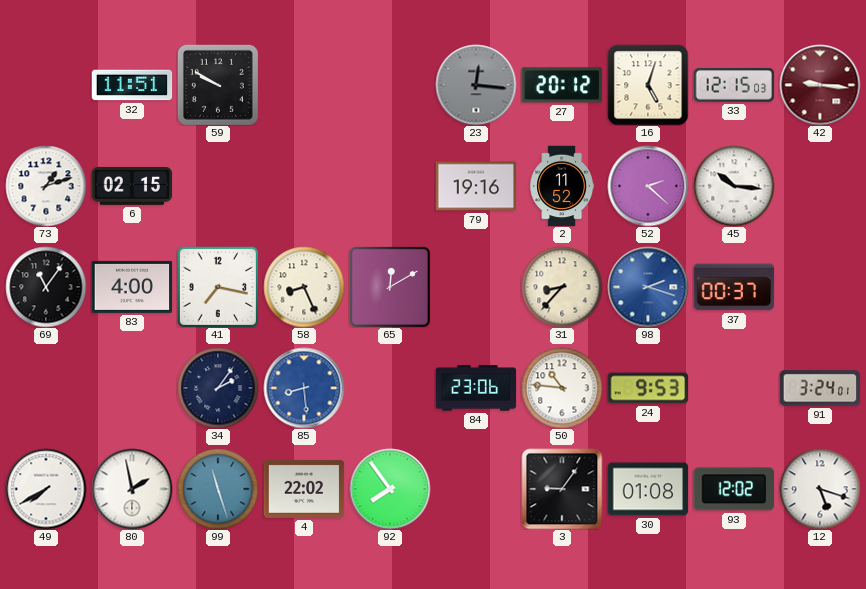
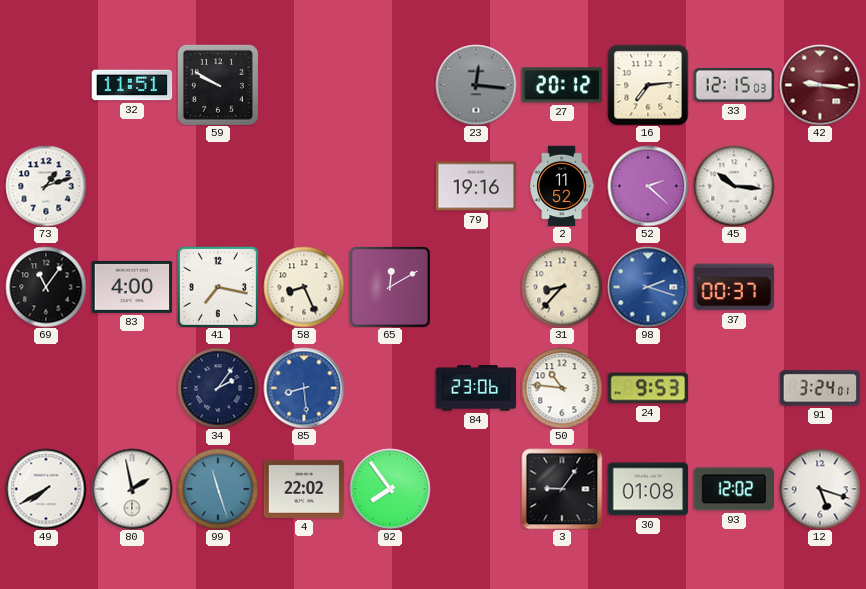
16: 5:03 -> 7:14
6: 02:15 -> none
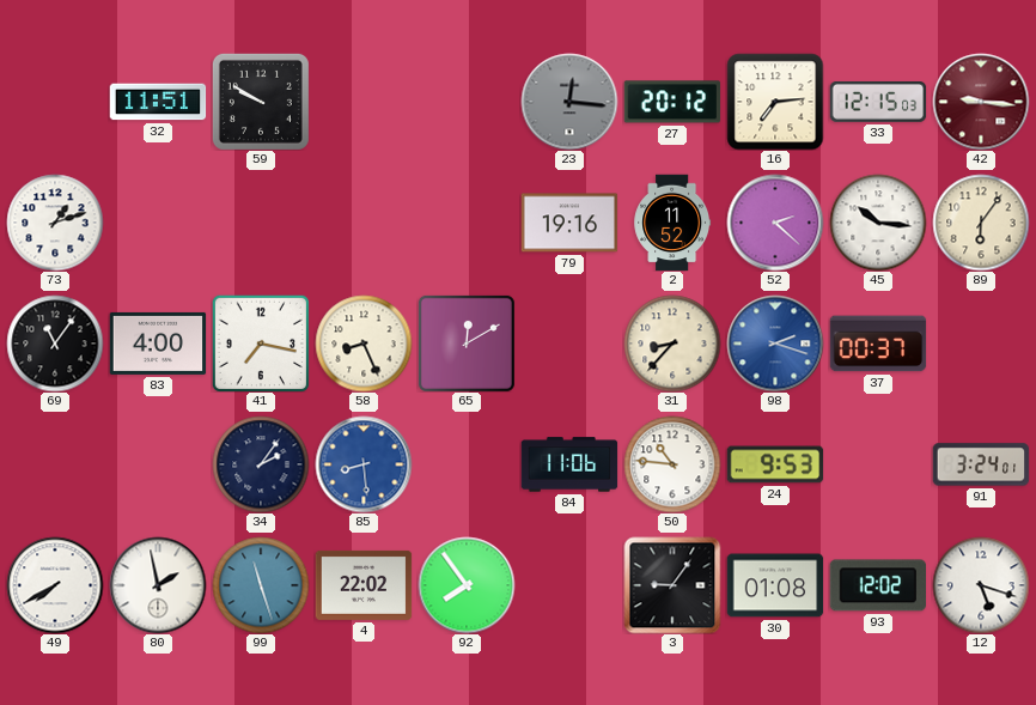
89: none -> 6:06
84: 23:06 -> 11:06
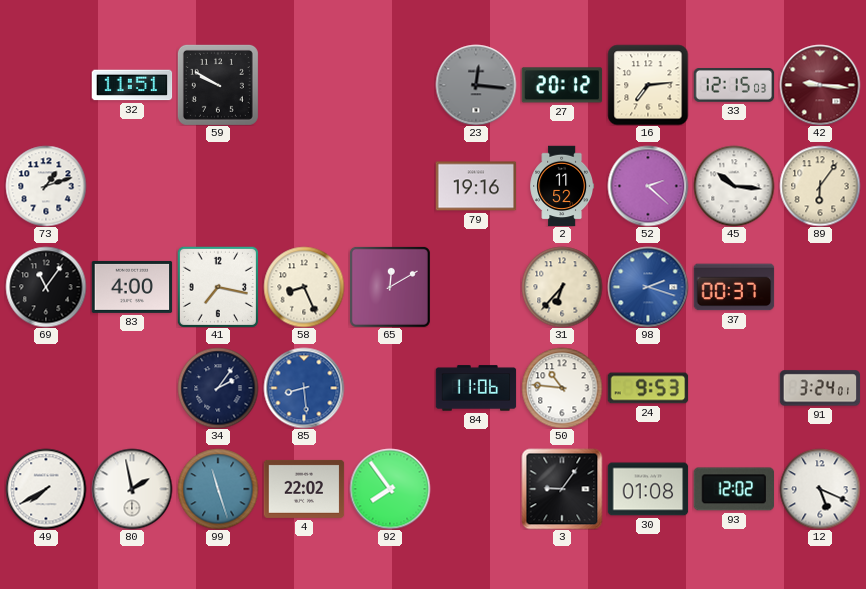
31: 8:37 -> 6:37
12: 5:18 -> 5:19
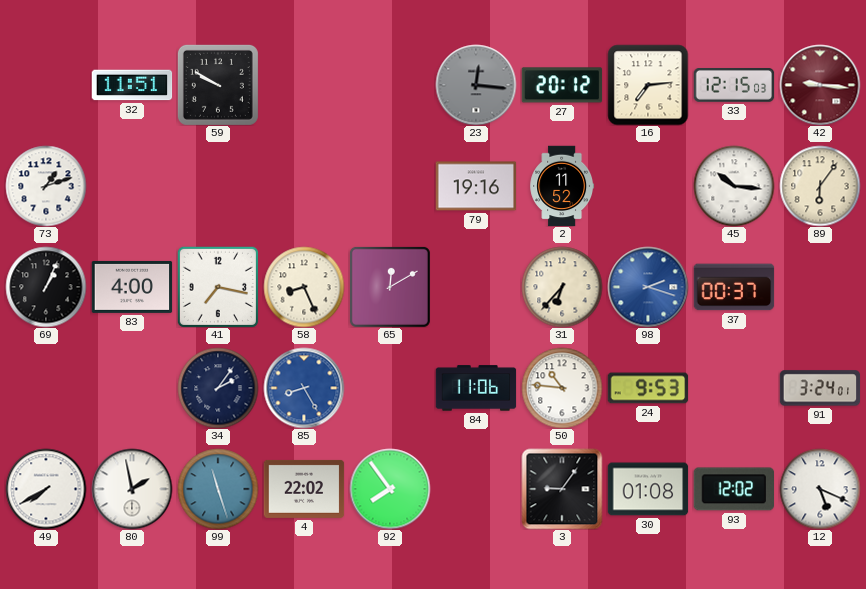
52: 2:22 -> none
69: 11:06 -> 1:04
85: 8:29 -> 8:25
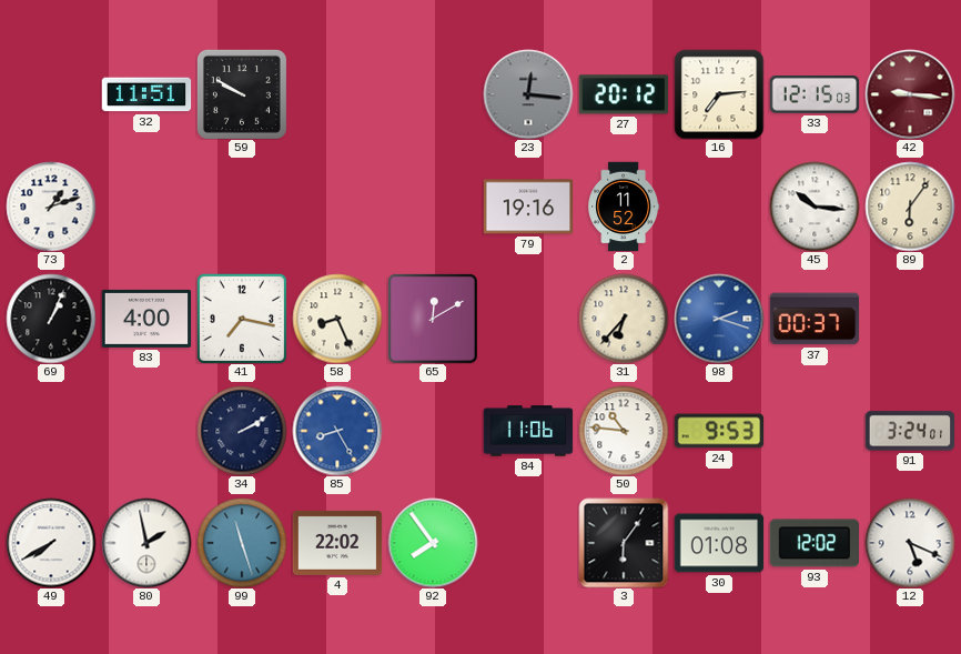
34: 2:06 -> 2:10
3: 9:06 -> 6:06
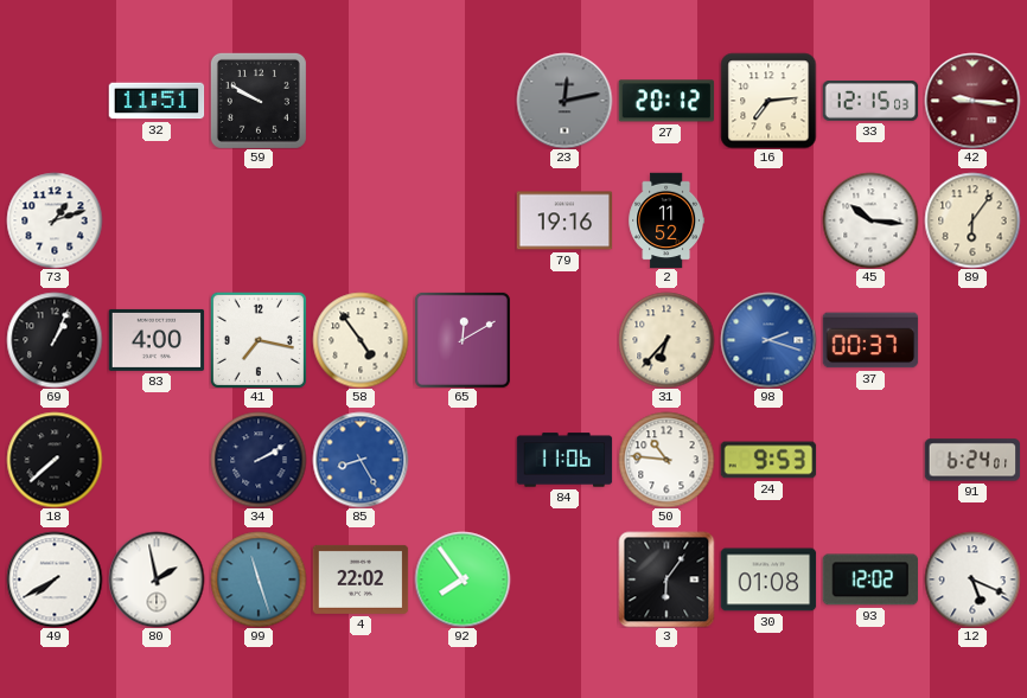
23: 12:16 -> 12:13
58: 8:26 -> 4:54
18: none -> 7:38
91: 3:24 -> 6:24
